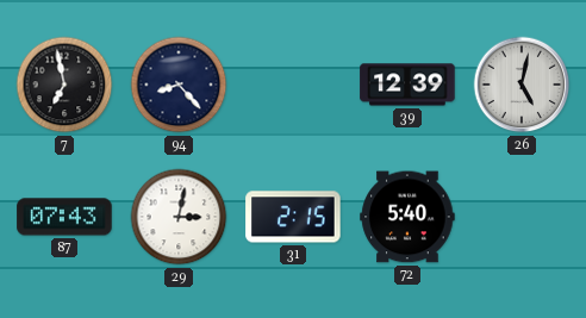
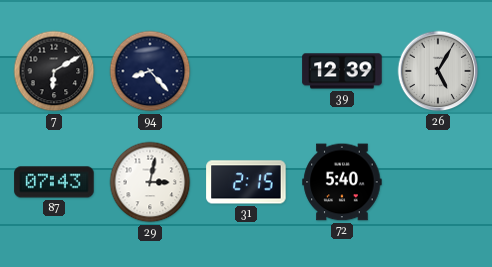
7: 6:58 -> 6:10
26: 5:02 -> 5:05
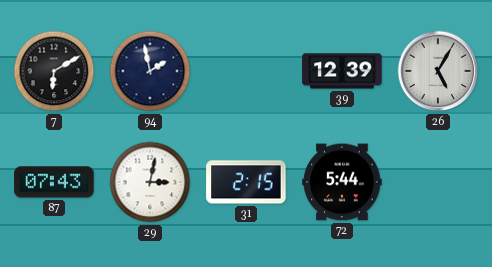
94: 8:23 -> 1:58
72: 5:40 -> 5:44
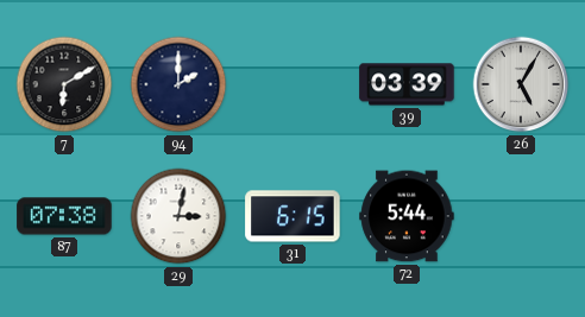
94: 1:58 -> 2:00
39: 12:39 -> 03:39
87: 07:43 -> 07:38
31: 2:15 -> 6:15
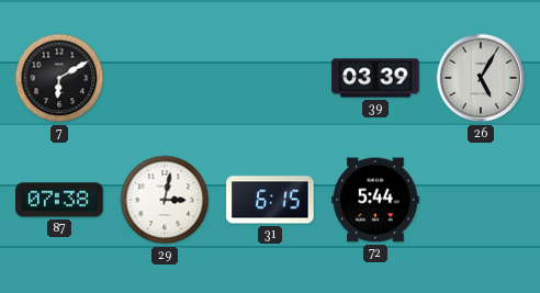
94: 2:00 -> none
